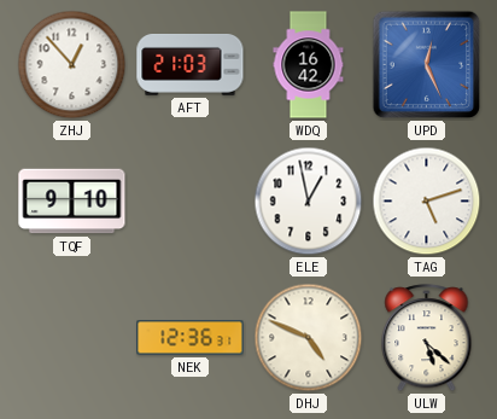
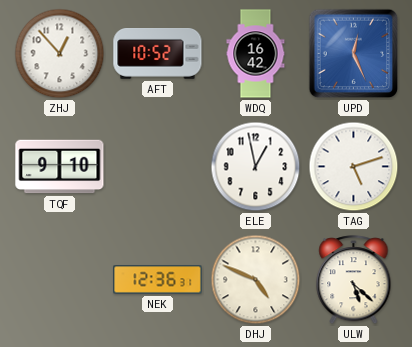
AFT: 21:03 -> 10:52
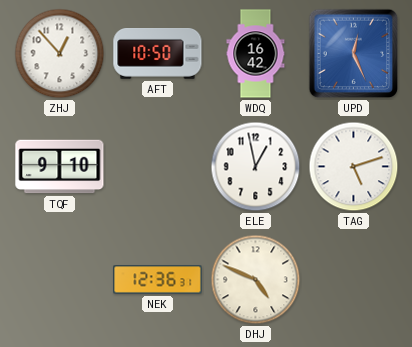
AFT: 10:52 -> 10:50
ULW: 5:22 -> none
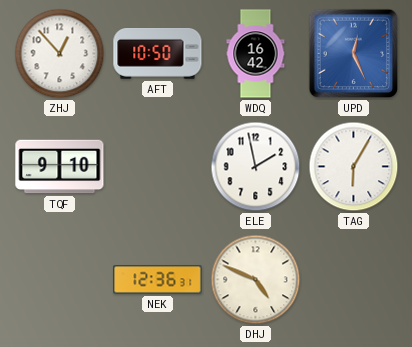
ELE: 12:58 -> 1:58
TAG: 5:12 -> 6:05
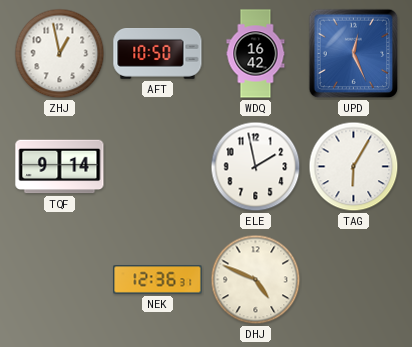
ZHJ: 12:53 -> 12:58
TQF: 9:10 -> 9:14
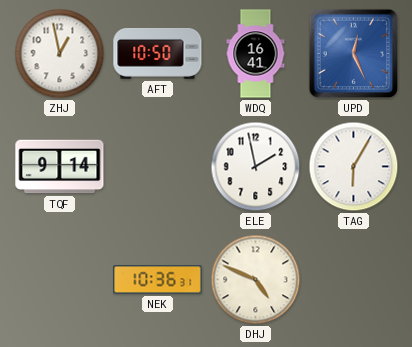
WDQ: 16:42 -> 16:41
NEK: 12:36 -> 10:36
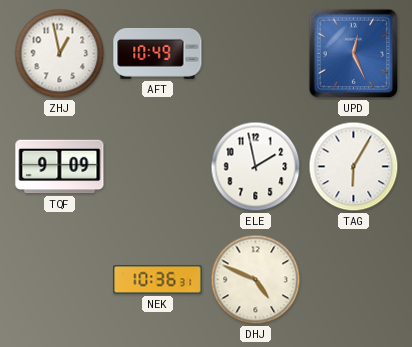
AFT: 10:50 -> 10:49
WDQ: 16:41 -> none
TQF: 9:14 -> 9:09
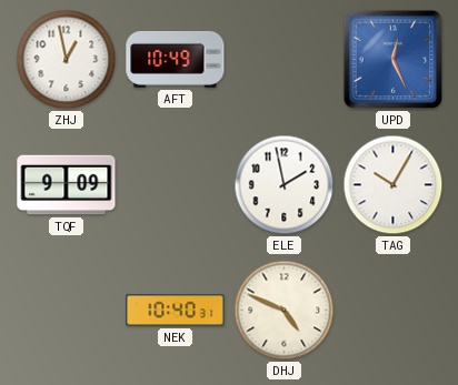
TAG: 6:05 -> 10:05
NEK: 10:36 -> 10:40
